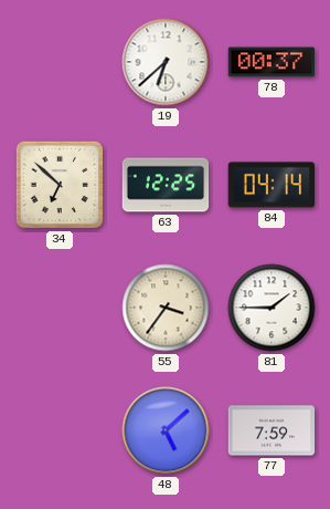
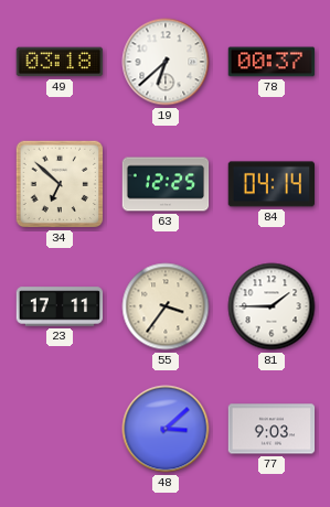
49: none -> 03:18
23: none -> 17:11
48: 5:08 -> 3:08
77: 7:59 -> 9:03
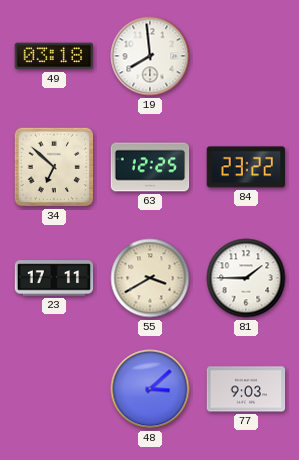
19: 6:38 -> 7:59
78: 00:37 -> none
84: 04:14 -> 23:22
55: 3:36 -> 3:40
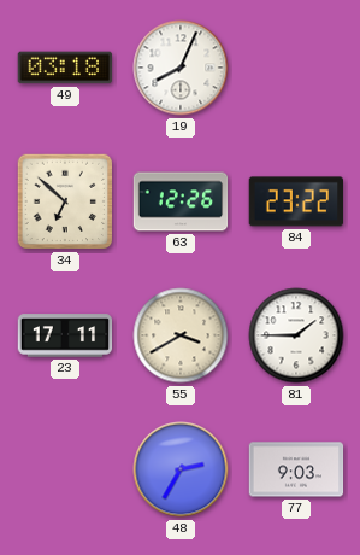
19: 7:59 -> 8:04
63: 12:25 -> 12:26
48: 3:08 -> 2:35
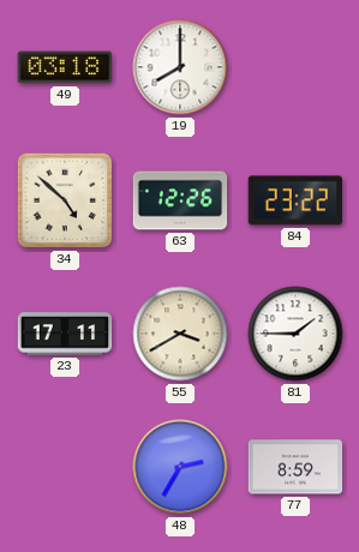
19: 8:04 -> 8:00
34: 6:52 -> 4:52
77: 9:03 -> 8:59
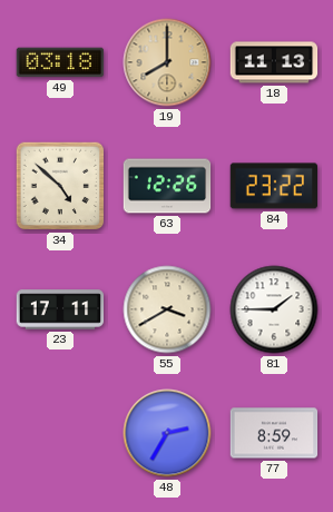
19 dial: white -> champagne
18: none -> 11:13
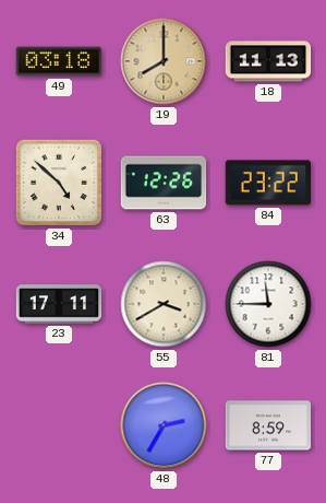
81: 1:45 -> 11:45
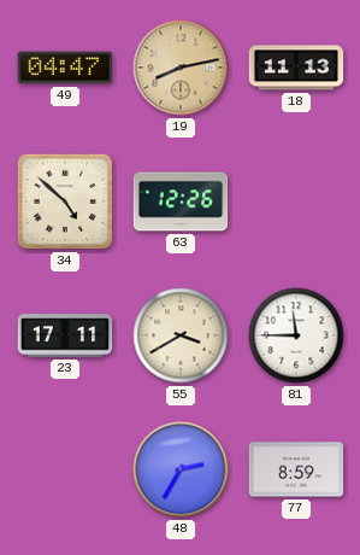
49: 03:18 -> 04:47
19: 8:00 -> 8:13
84: 23:22 -> none
